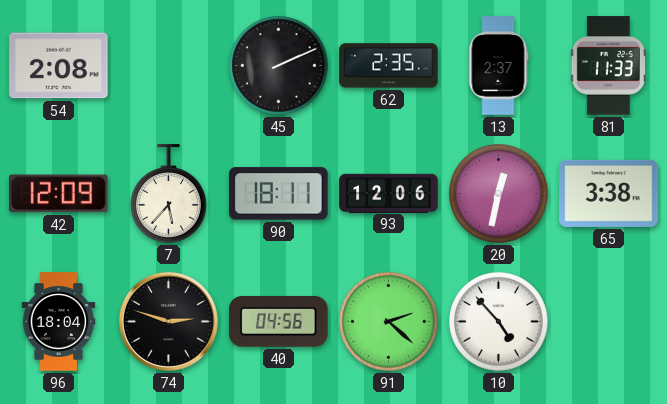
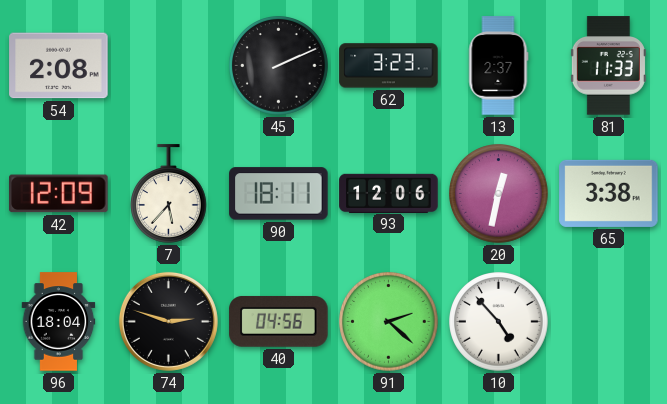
62: 2:35 -> 3:23
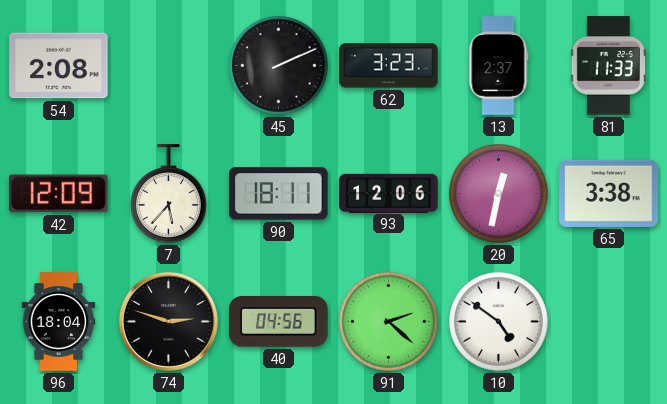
10: 4:53 -> 4:51
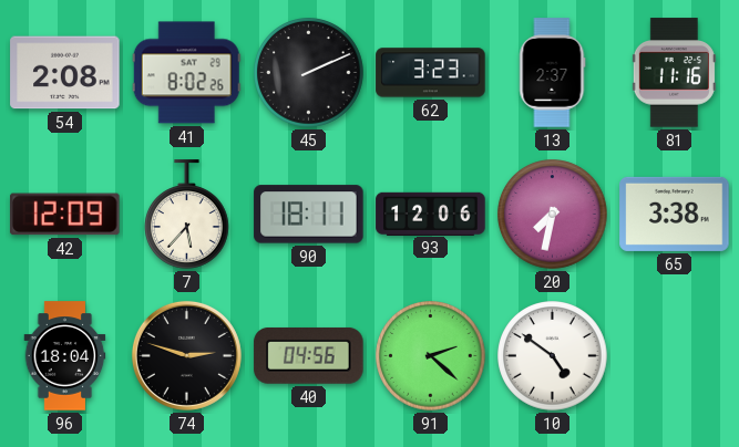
41: none -> 8:02
81: 11:33 -> 11:16
20: 12:32 -> 7:32
